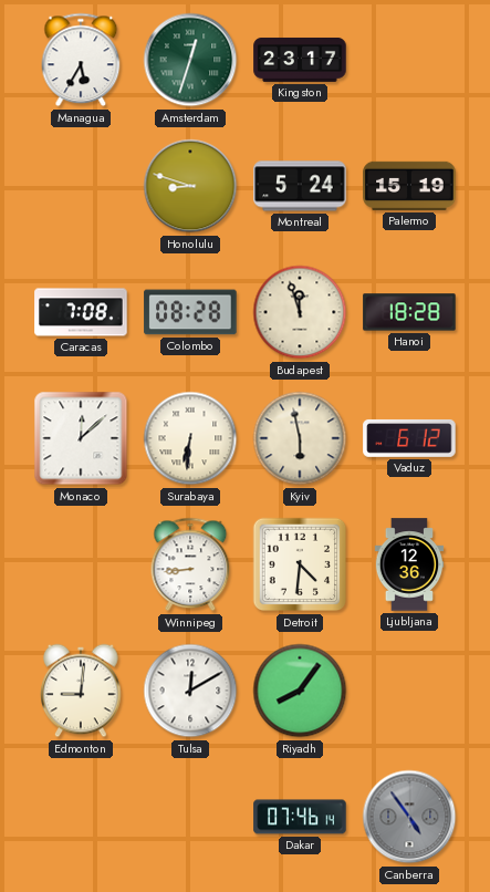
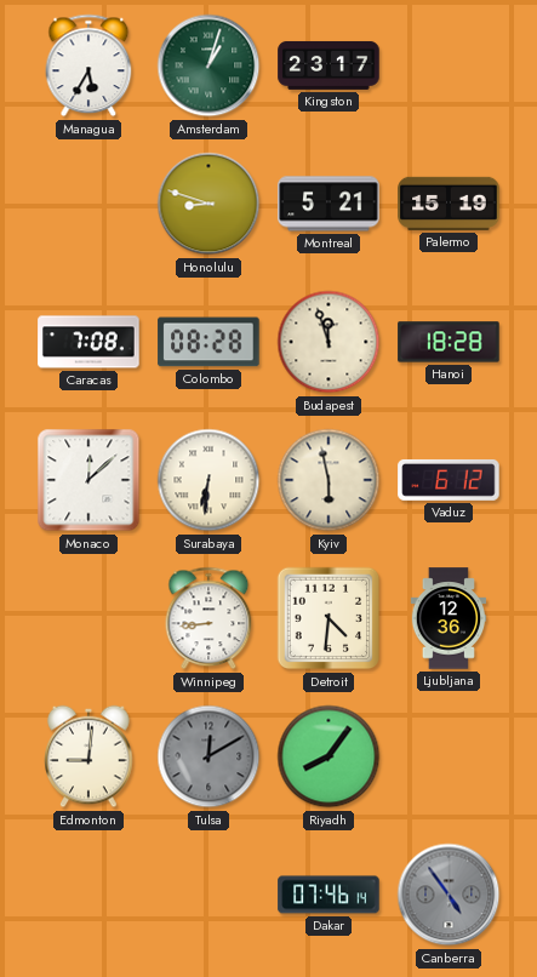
Amsterdam: 12:33 -> 1:03
Montreal: 5:24 -> 5:21
Tulsa dial: white -> grey
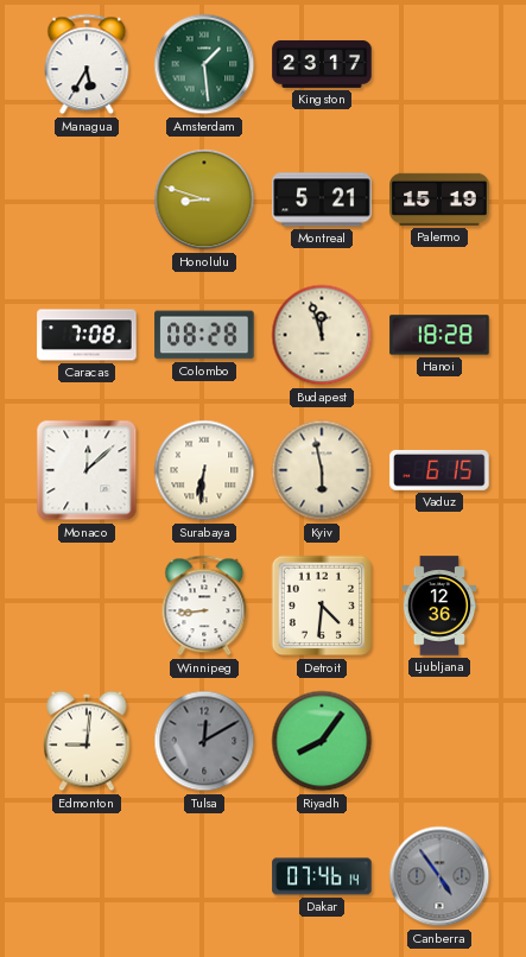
Amsterdam: 1:03 -> 1:29
Vaduz: 6:12 -> 6:15
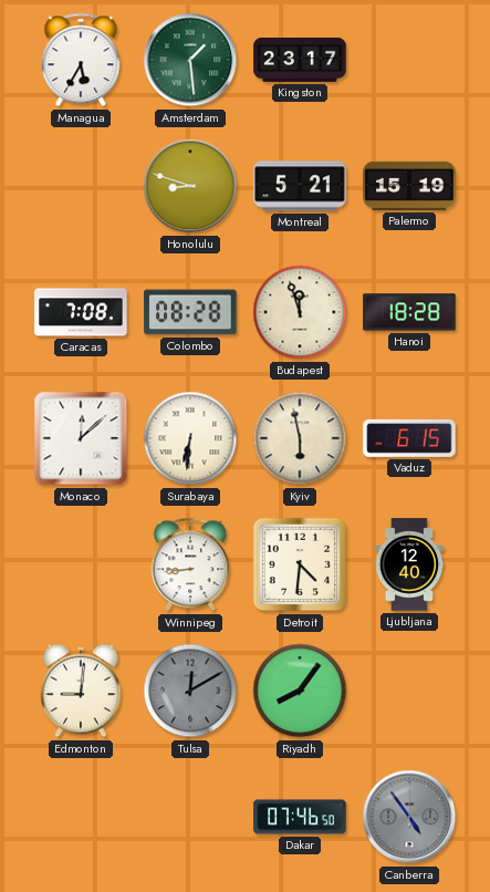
Ljubljana: 12:36 -> 12:40
Dakar: 07:46:14 -> 07:46:50
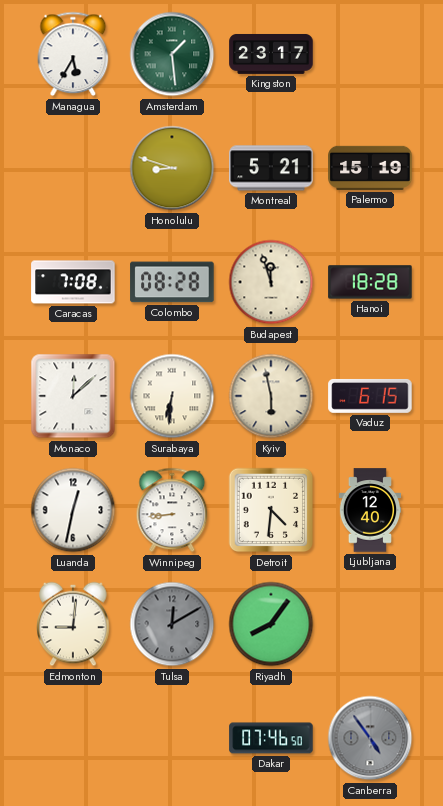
Luanda: none -> 12:32
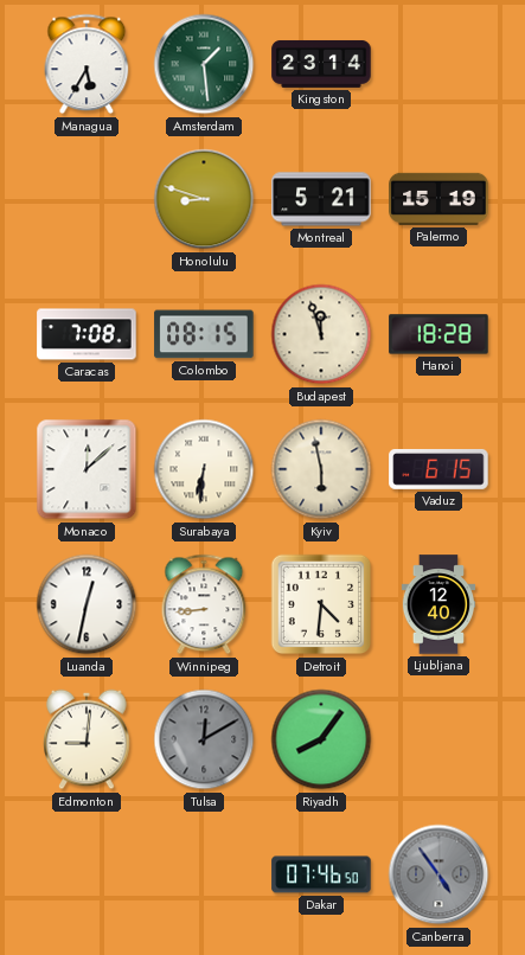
Kingston: 23:17 -> 23:14
Colombo: 08:28 -> 08:15
